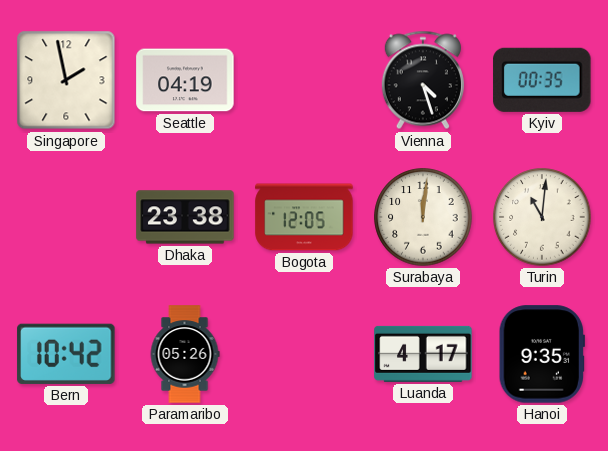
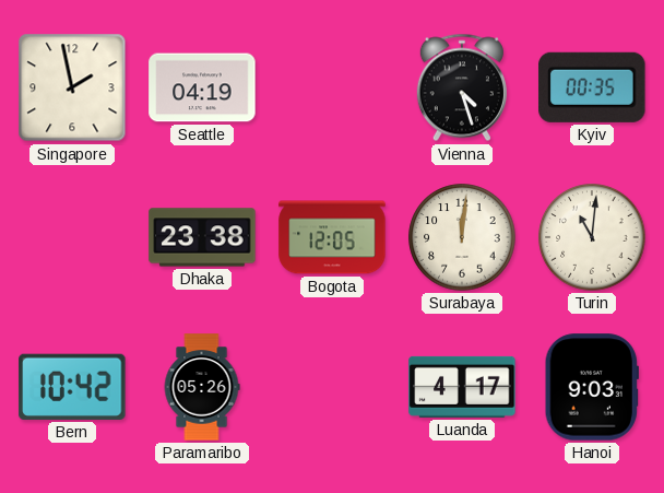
Hanoi: 9:35 -> 9:03
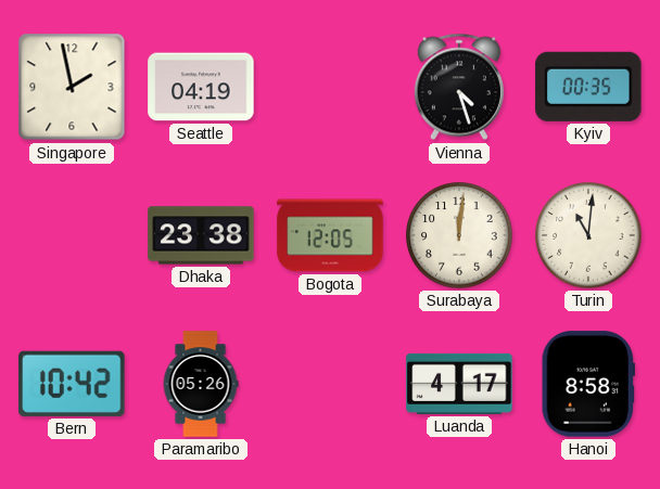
Hanoi: 9:03 -> 8:58
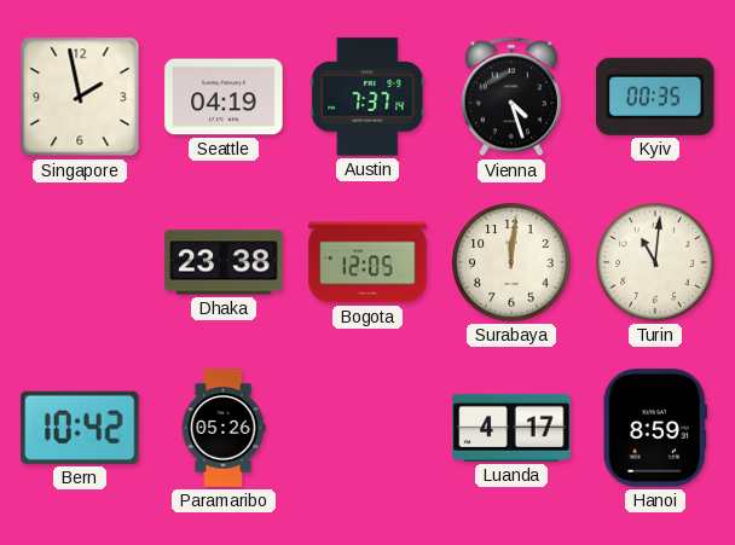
Austin: none -> 7:37
Hanoi: 8:58 -> 8:59
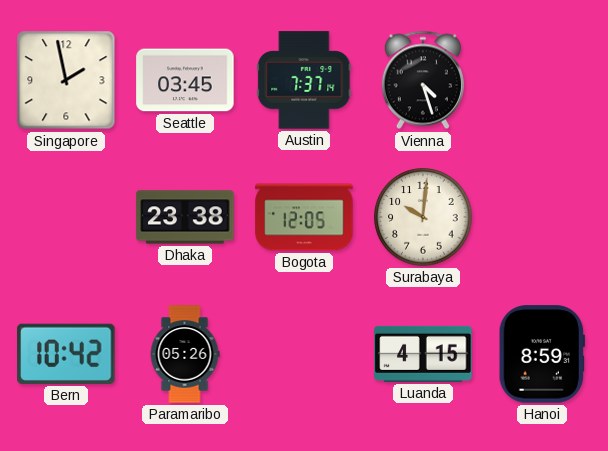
Seattle: 04:19 -> 03:45
Kyiv: 00:35 -> none
Surabaya: 12:01 -> 10:01
Turin: 11:01 -> none
Luanda: 4:17 -> 4:15
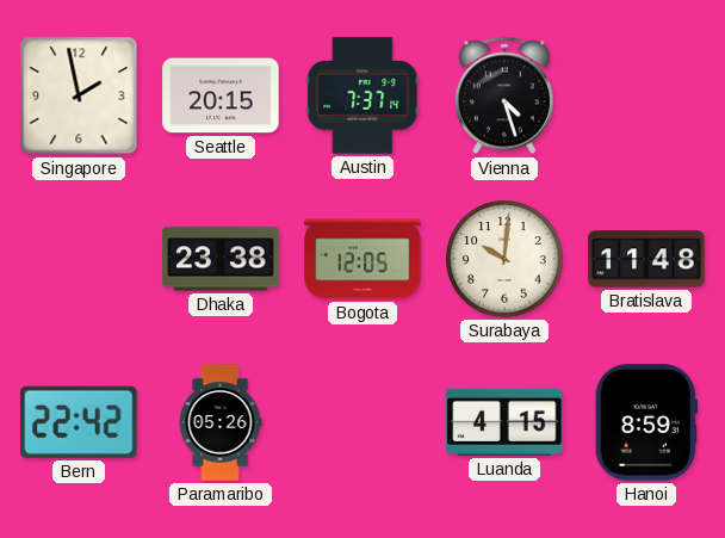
Seattle: 03:45 -> 20:15
Bratislava: none -> 11:48
Bern: 10:42 -> 22:42
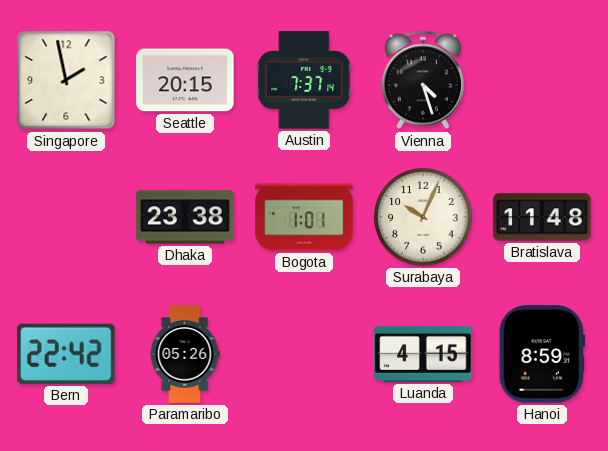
Bogota: 12:05 -> 1:01
Surabaya: 10:01 -> 10:04
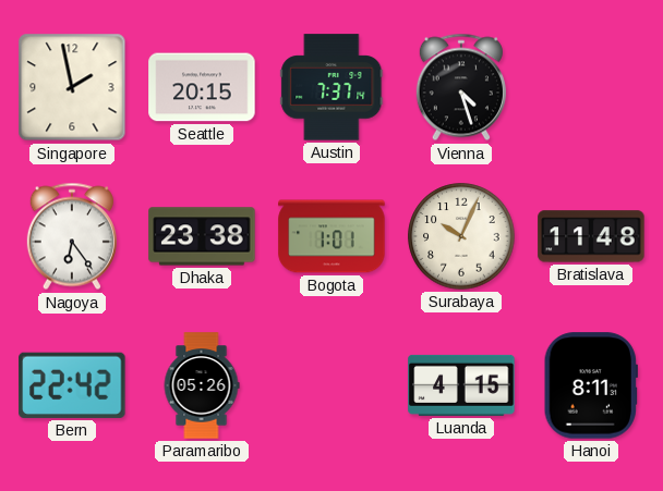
Nagoya: none -> 6:24
Hanoi: 8:59 -> 8:11
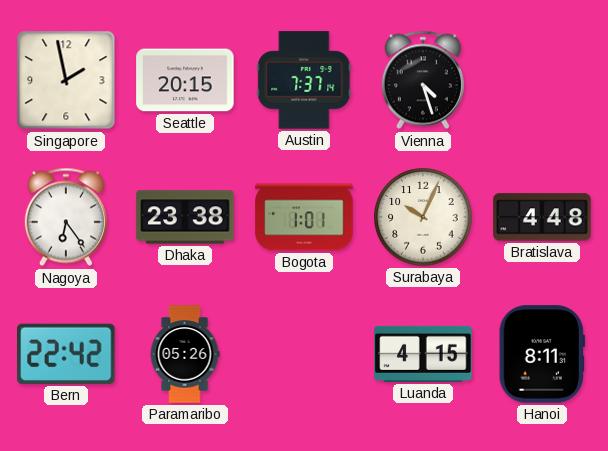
Bratislava: 11:48 -> 4:48
